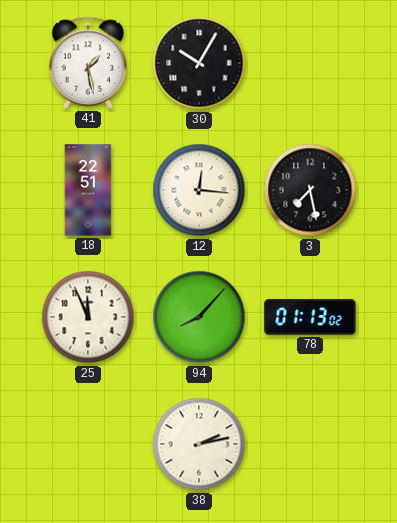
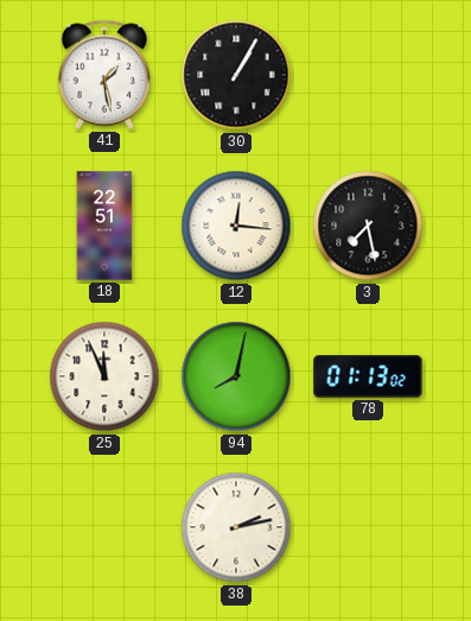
30: 10:05 -> 1:05
94: 8:07 -> 8:02
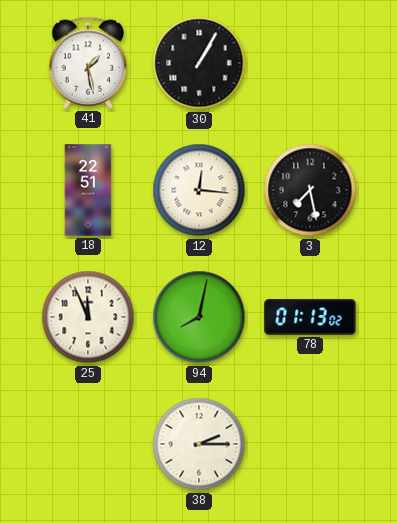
38: 2:13 -> 2:15
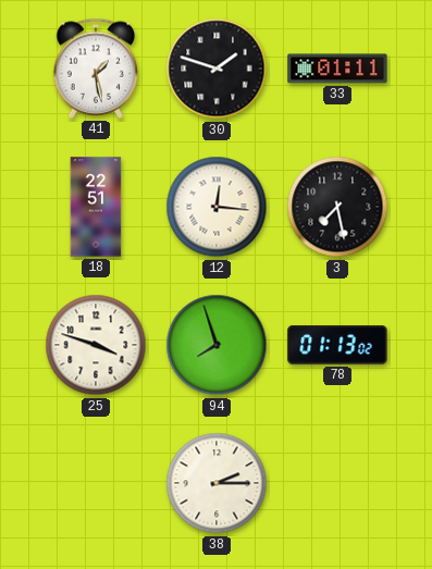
30: 1:05 -> 1:48
33: none -> 01:11
25: 11:56 -> 3:48
94: 8:02 -> 7:57
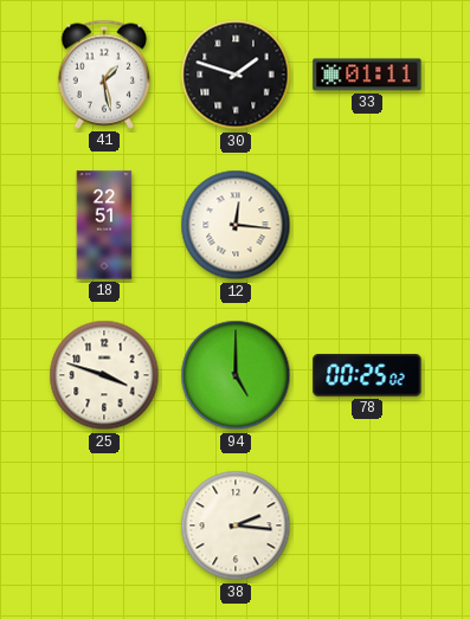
3: 7:28 -> none
94: 7:57 -> 5:00
78: 01:13 -> 00:25
38: 2:15 -> 2:16
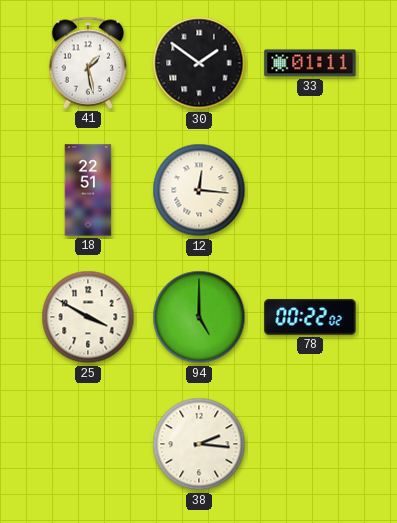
30: 1:48 -> 1:51
25: 3:48 -> 3:50
78: 00:25 -> 00:22
